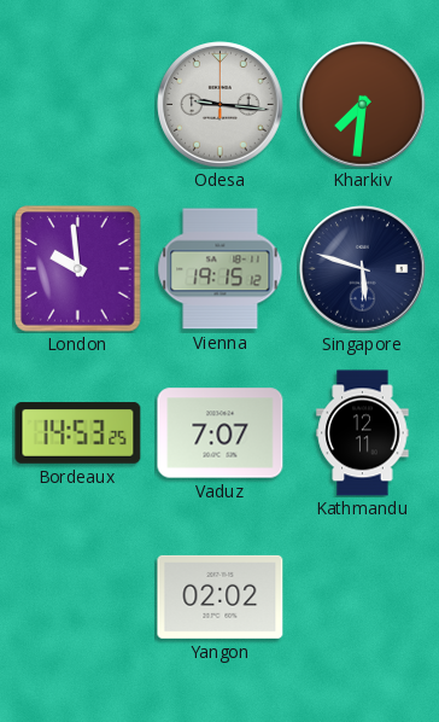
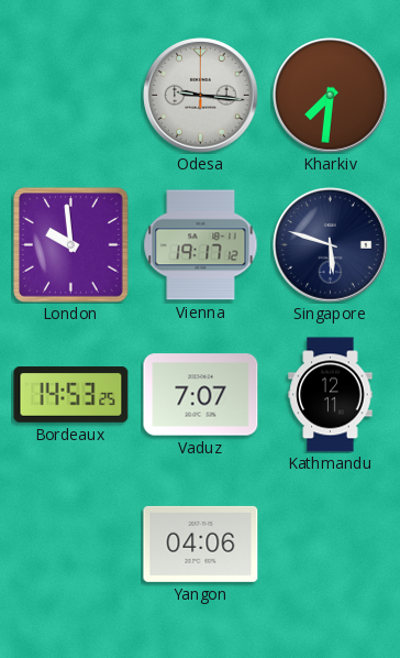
Vienna: 19:15 -> 19:17
Yangon: 02:02 -> 04:06
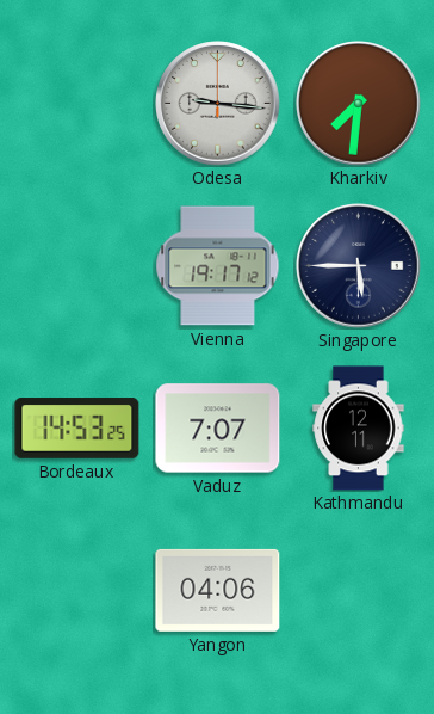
London: 9:59 -> none
Singapore: 5:48 -> 5:45
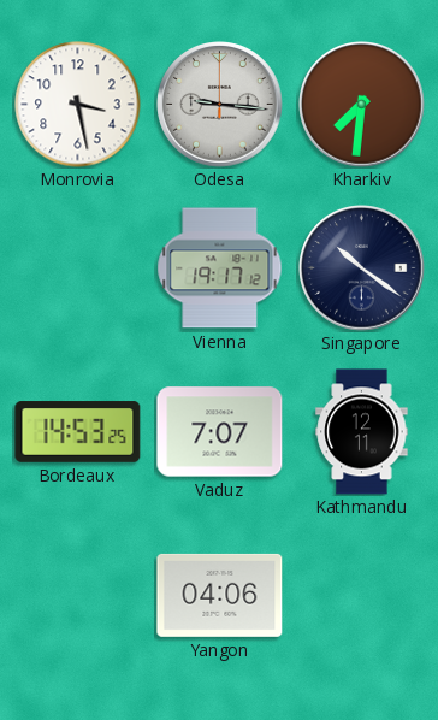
Monrovia: none -> 3:28
Singapore: 5:45 -> 10:21
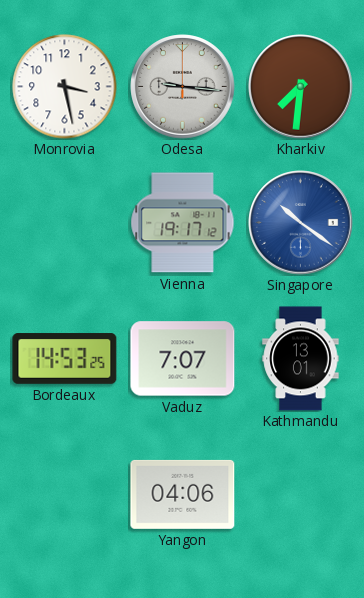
Singapore dial: navy -> blue
Kathmandu: 12:11 -> 13:01
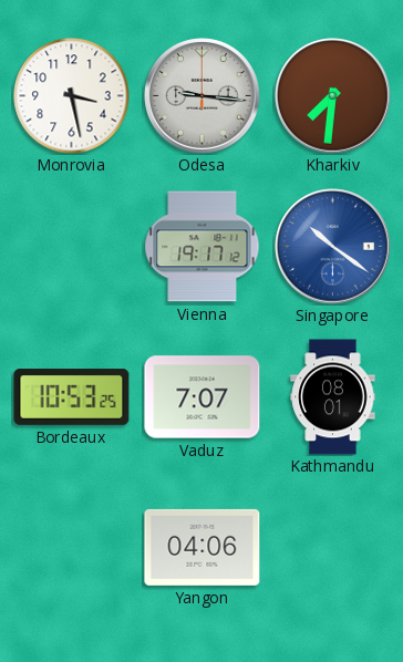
Bordeaux: 14:53 -> 10:53
Kathmandu: 13:01 -> 08:01
